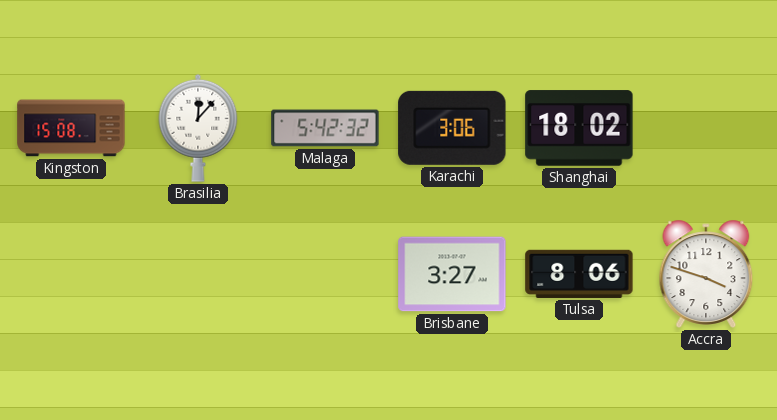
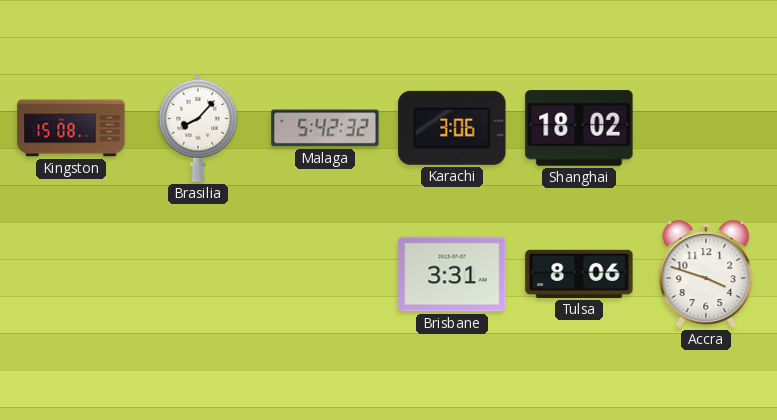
Brasilia: 12:07 -> 8:07
Brisbane: 3:27 -> 3:31
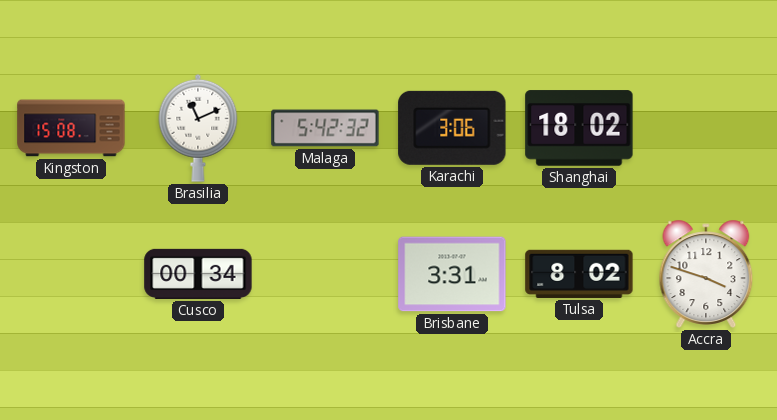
Brasilia: 8:07 -> 11:11
Cusco: none -> 00:34
Tulsa: 8:06 -> 8:02
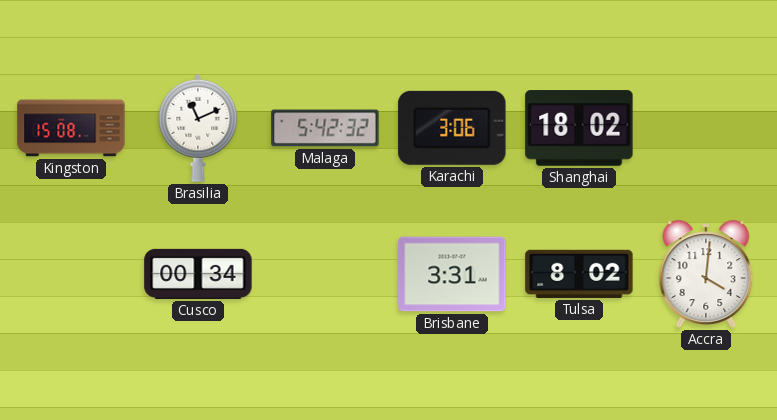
Accra: 3:48 -> 4:01
